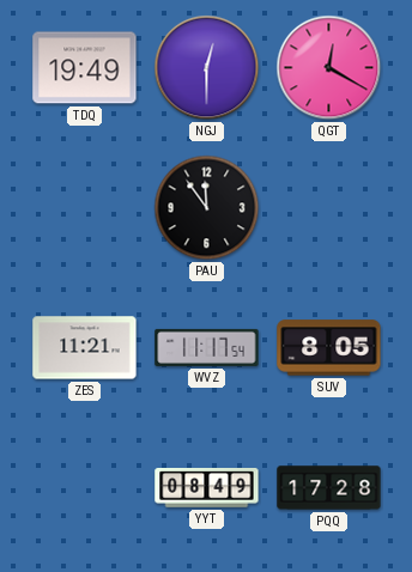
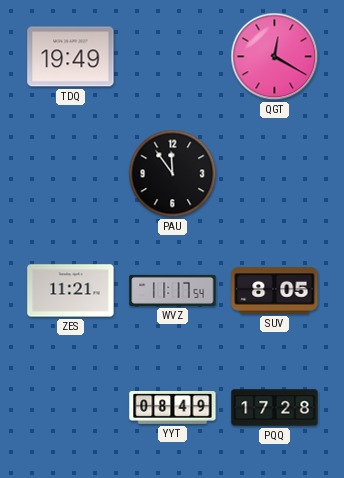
NGJ: 12:30 -> none
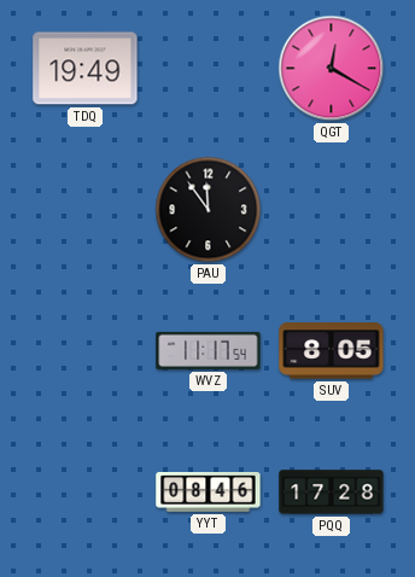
ZES: 11:21 -> none
YYT: 08:49 -> 08:46
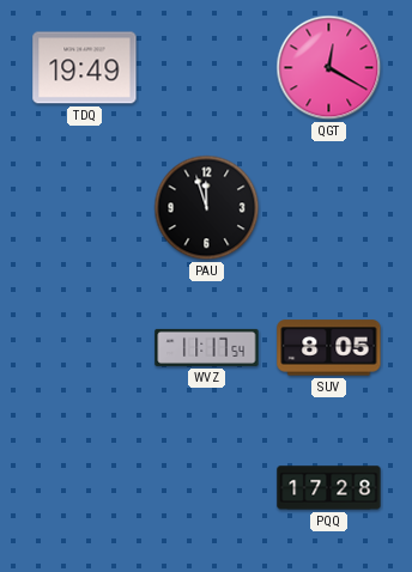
PAU: 11:54 -> 11:57
YYT: 08:46 -> none
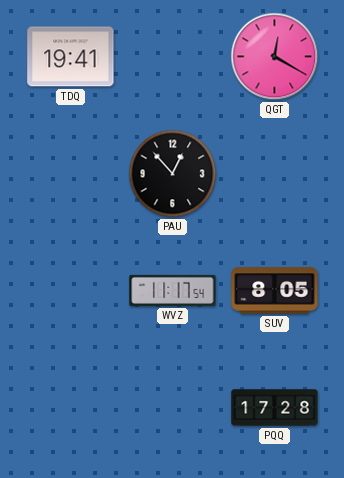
TDQ: 19:49 -> 19:41
PAU: 11:57 -> 12:53
